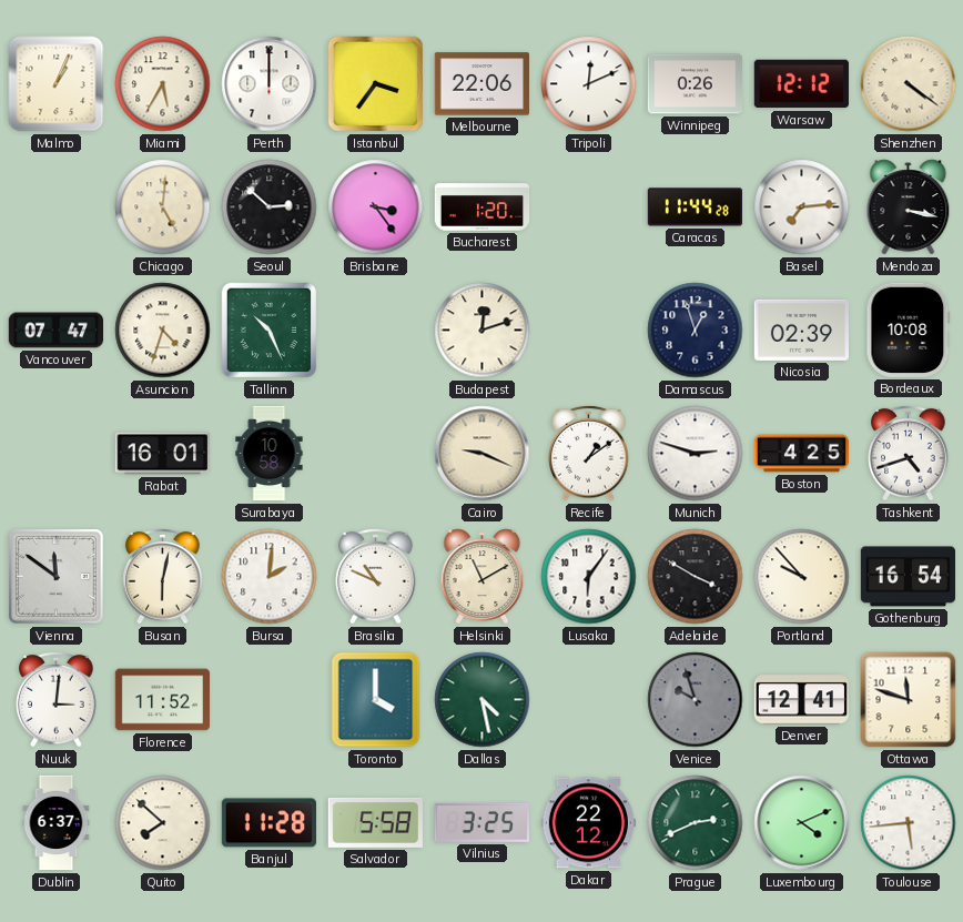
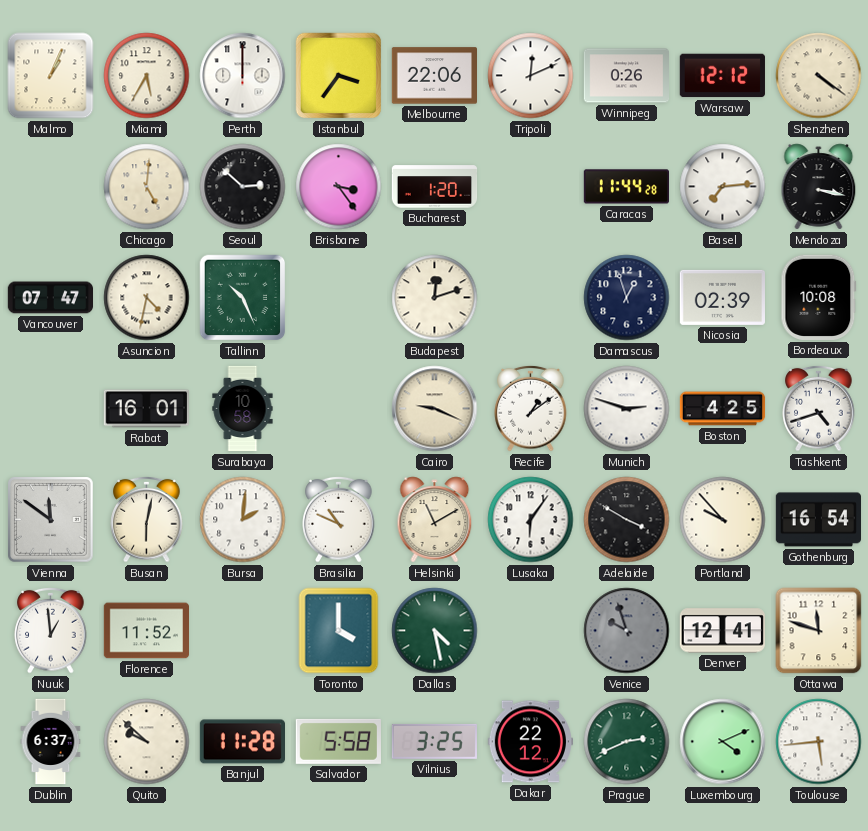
Asuncion: 4:33 -> 4:32
Nuuk: 3:01 -> 12:59
Quito: 7:52 -> 9:52
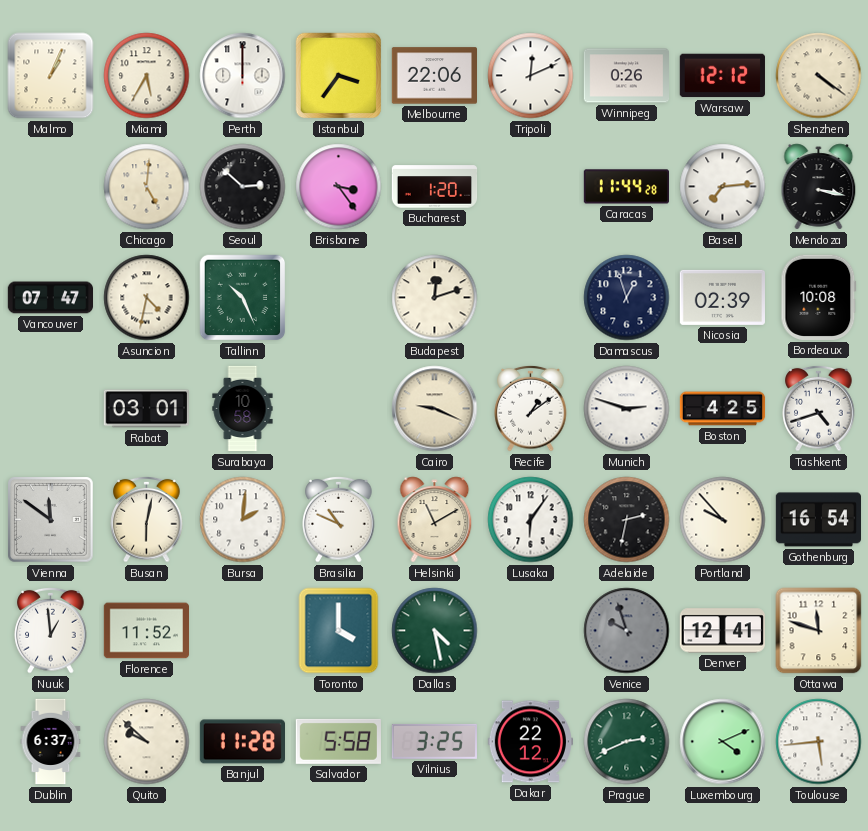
Rabat: 16:01 -> 03:01
Adelaide: 3:50 -> 2:32
